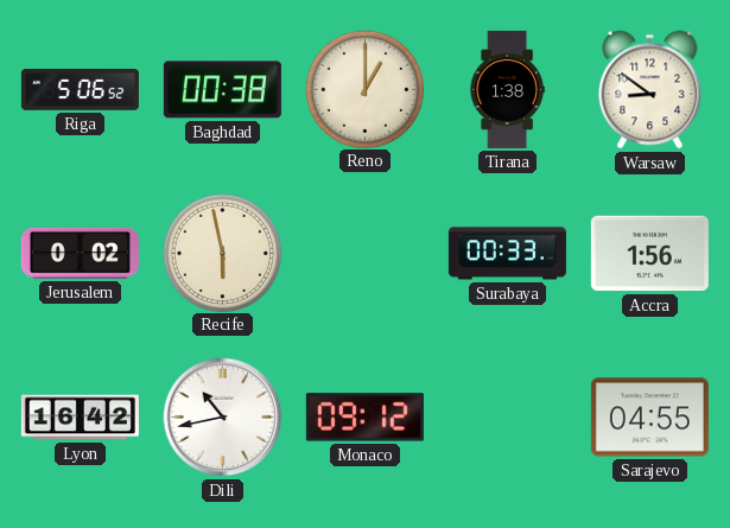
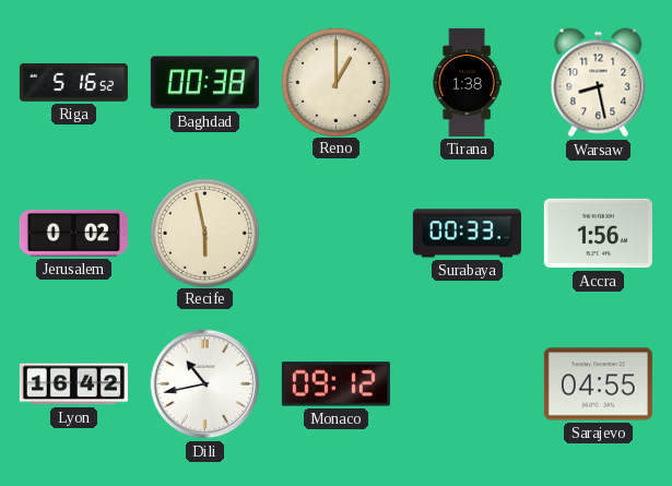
Riga: 5:06 -> 5:16
Warsaw: 8:51 -> 8:28
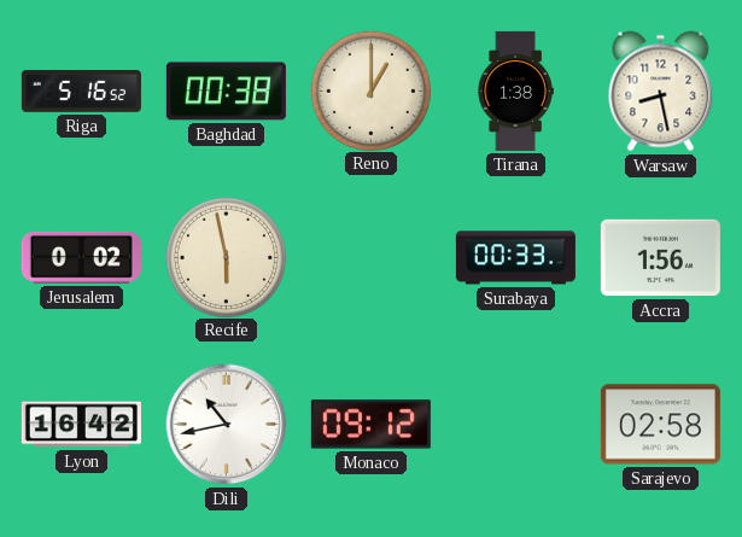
Sarajevo: 04:55 -> 02:58
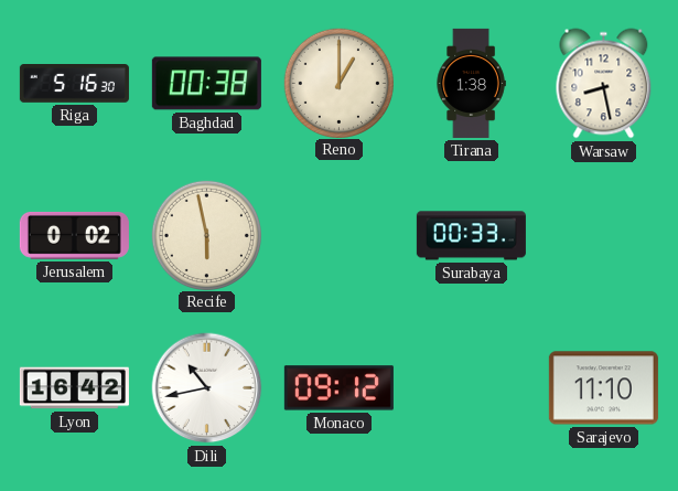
Riga: 5:16:52 -> 5:16:30
Accra: 1:56 -> none
Sarajevo: 02:58 -> 11:10
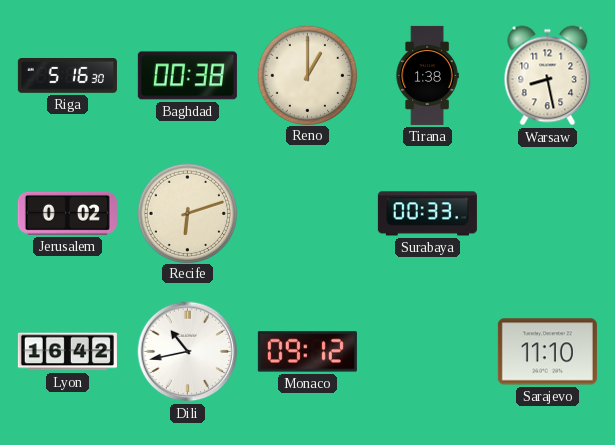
Recife: 5:58 -> 6:12
